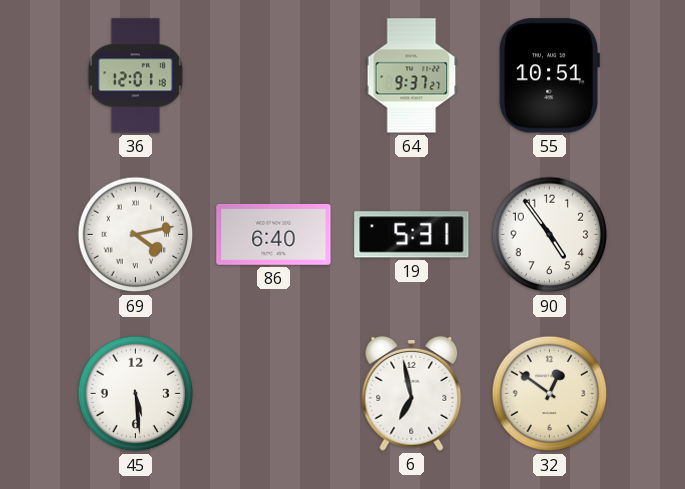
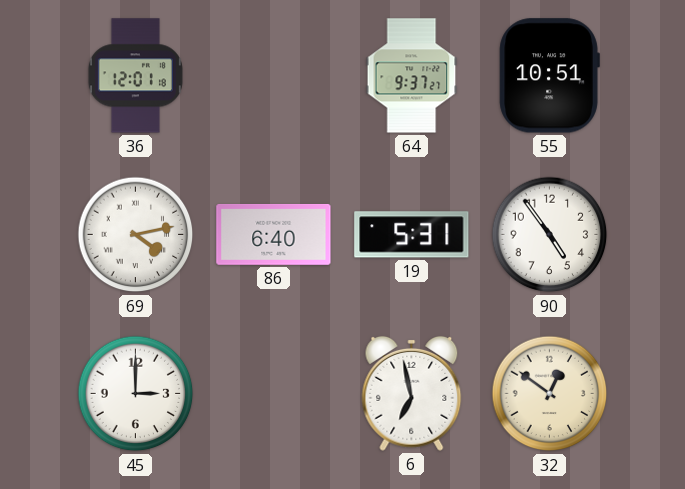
45: 5:29 -> 3:00
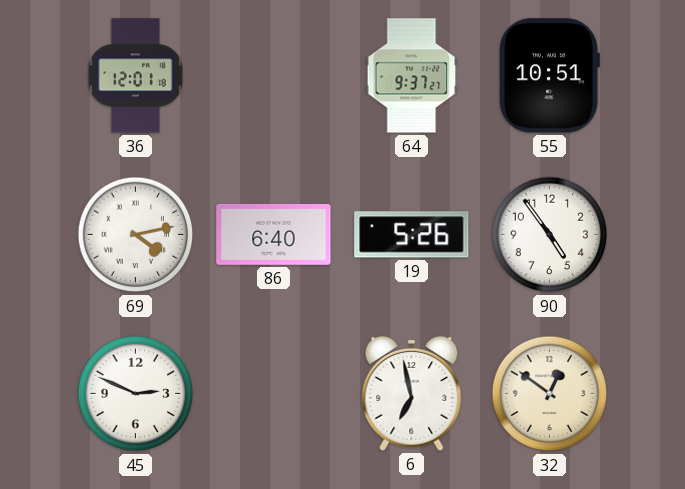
19: 5:31 -> 5:26
45: 3:00 -> 2:49
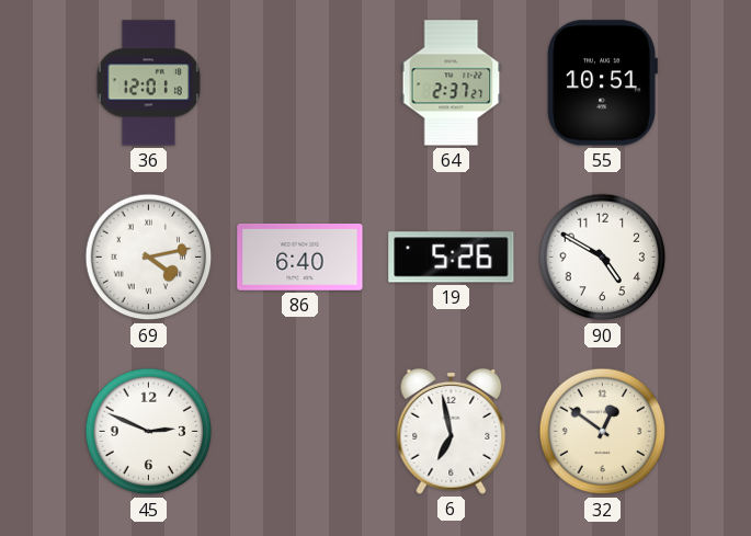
64: 9:37 -> 2:37
90: 4:54 -> 4:50
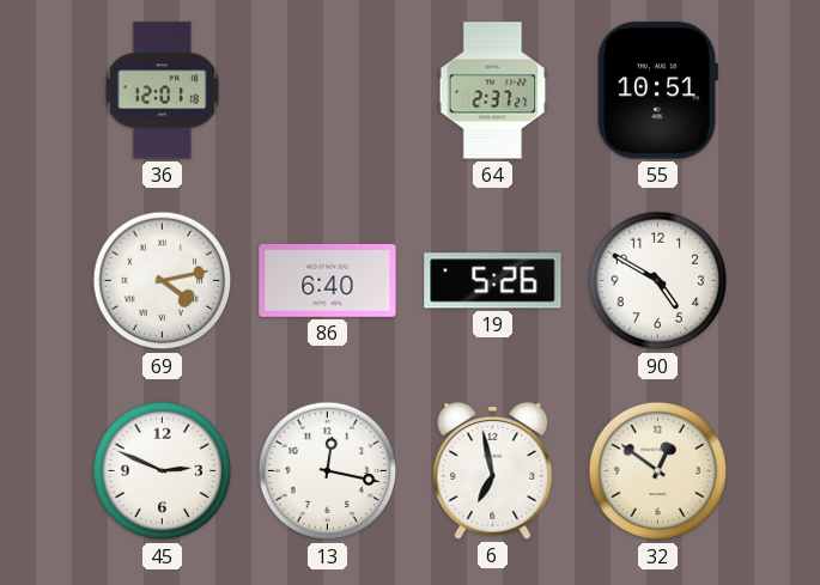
13: none -> 12:17
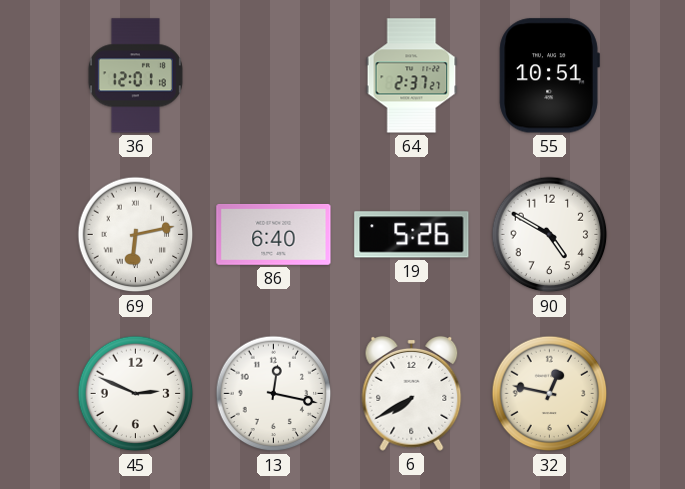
69: 4:13 -> 6:13
6: 6:58 -> 7:40
32: 12:51 -> 12:47
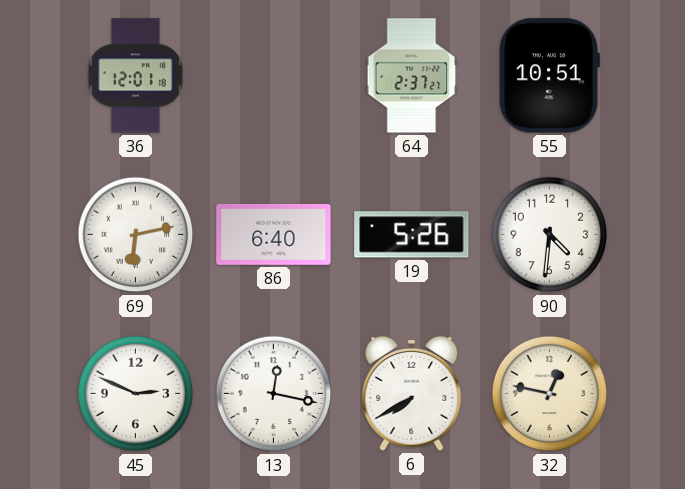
90: 4:50 -> 4:31
